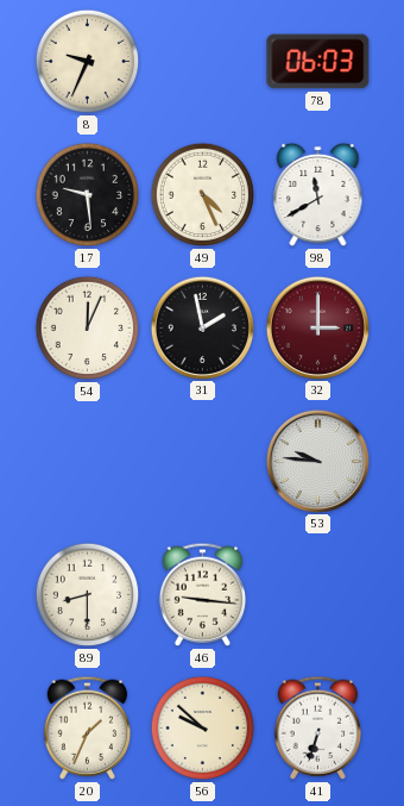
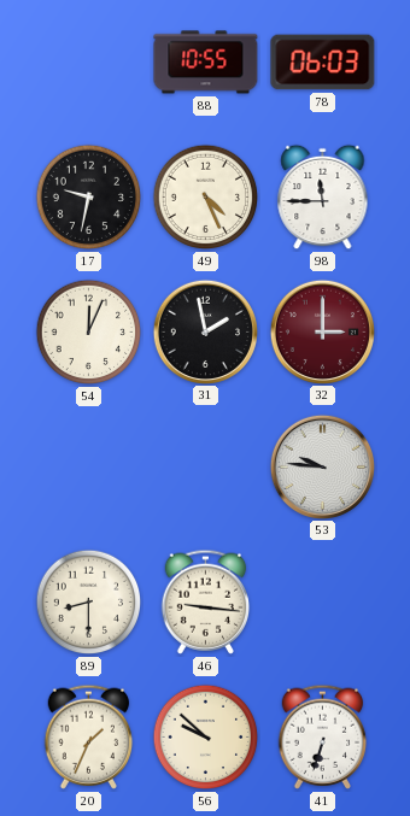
8: 9:34 -> none
88: none -> 10:55
17: 9:29 -> 9:32
98: 11:40 -> 11:45
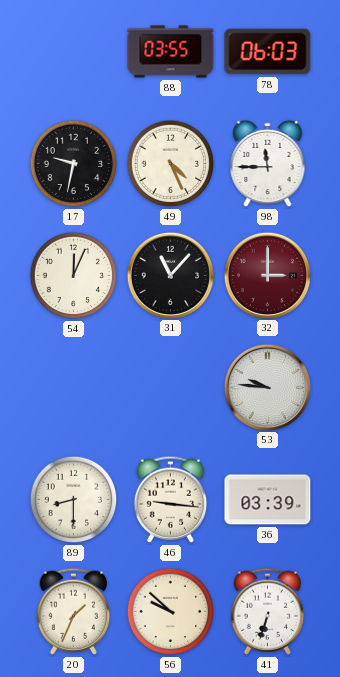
88: 10:55 -> 03:55
31: 1:58 -> 11:07
36: none -> 03:39
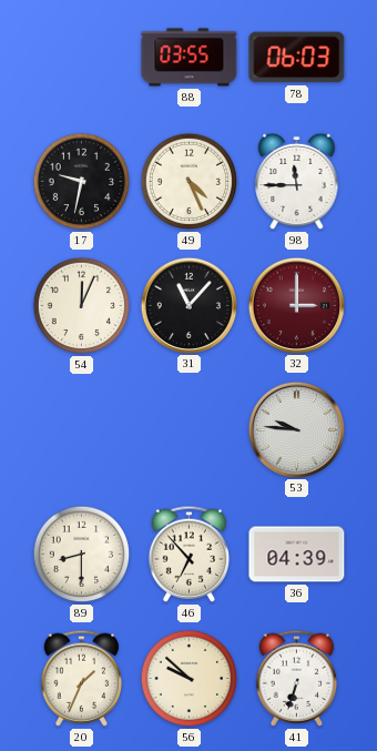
46: 9:16 -> 6:53
36: 03:39 -> 04:39
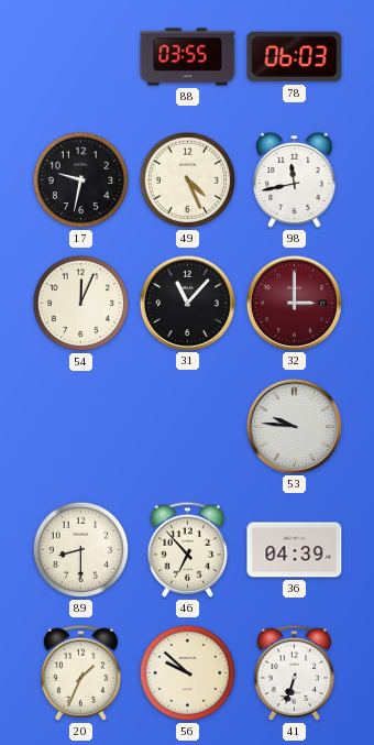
98: 11:45 -> 11:43
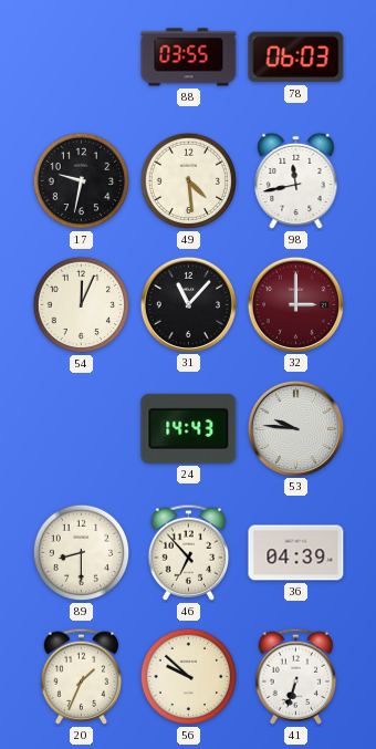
49: 4:26 -> 4:29
24: none -> 14:43
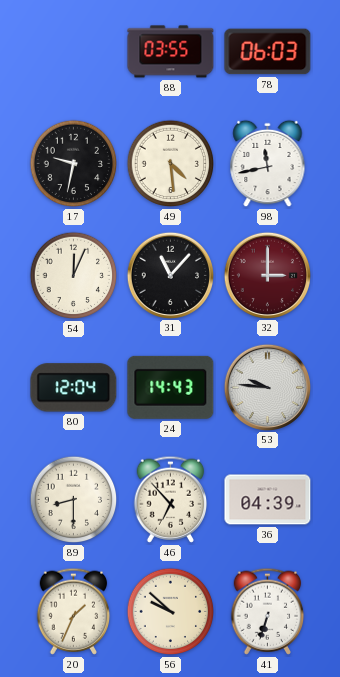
80: none -> 12:04
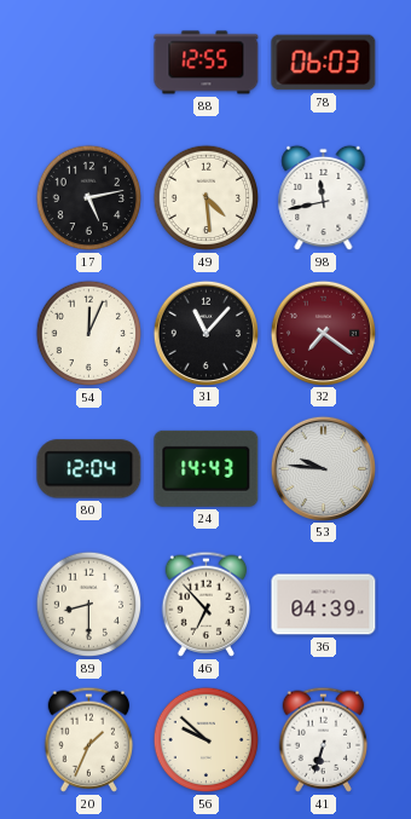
88: 03:55 -> 12:55
17: 9:32 -> 5:13
32: 3:00 -> 7:21
